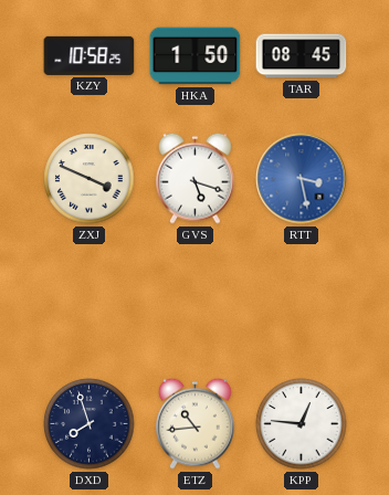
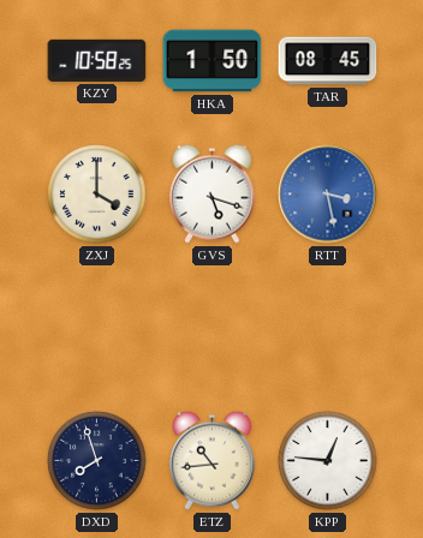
ZXJ: 3:49 -> 4:00
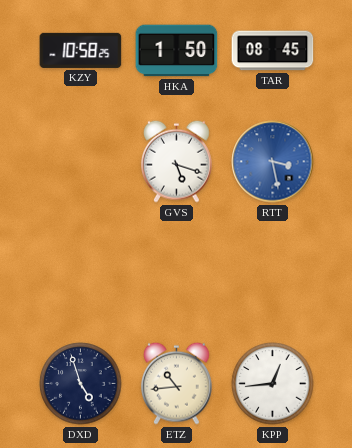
ZXJ: 4:00 -> none
DXD: 7:57 -> 4:57
KPP: 12:46 -> 12:44
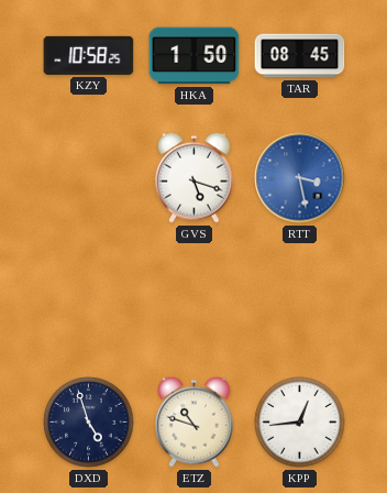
ETZ: 10:44 -> 10:48
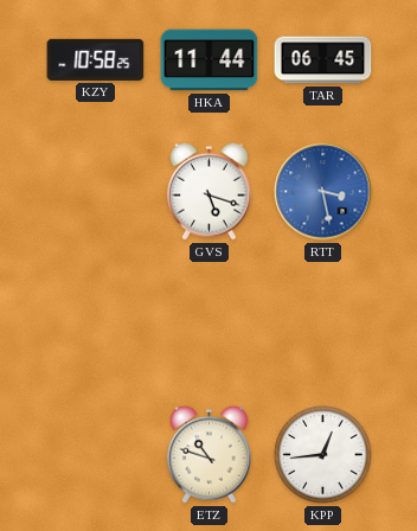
HKA: 1:50 -> 11:44
TAR: 08:45 -> 06:45
DXD: 4:57 -> none
